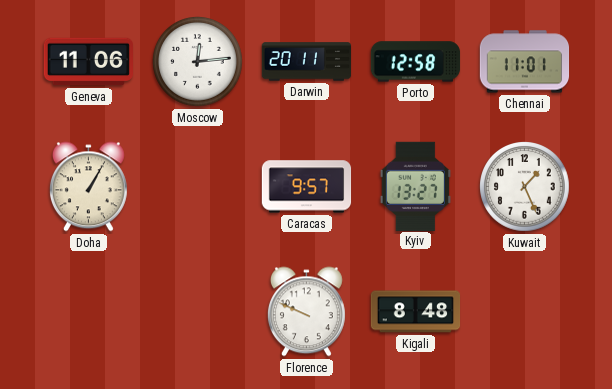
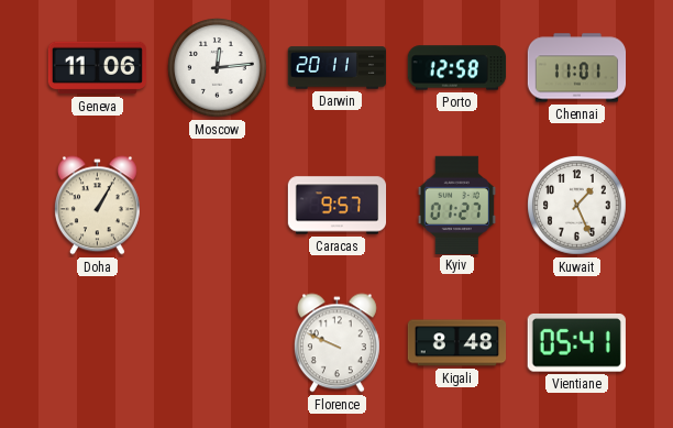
Kyiv: 13:27 -> 01:27
Vientiane: none -> 05:41
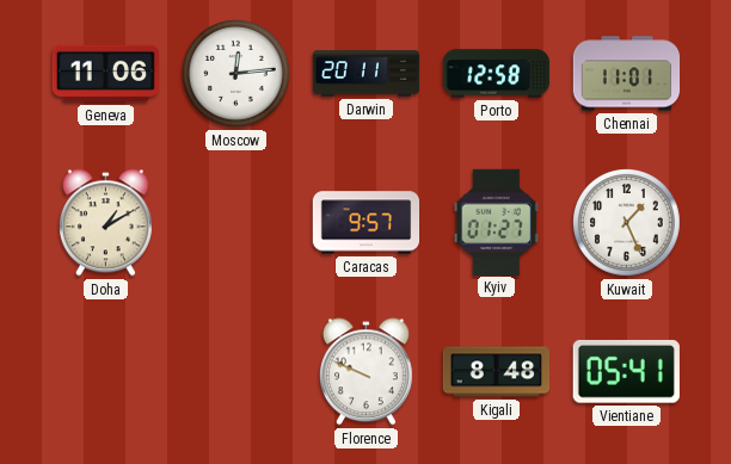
Doha: 1:05 -> 1:10
